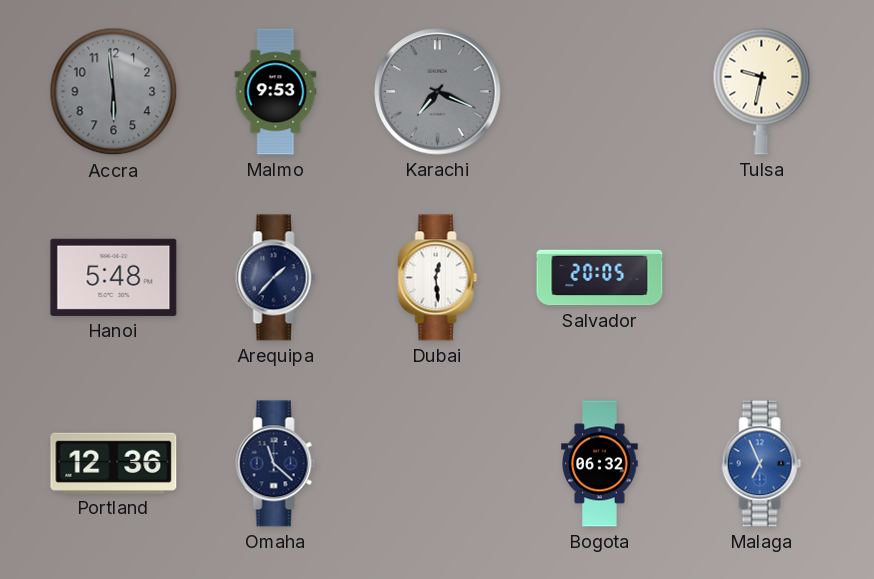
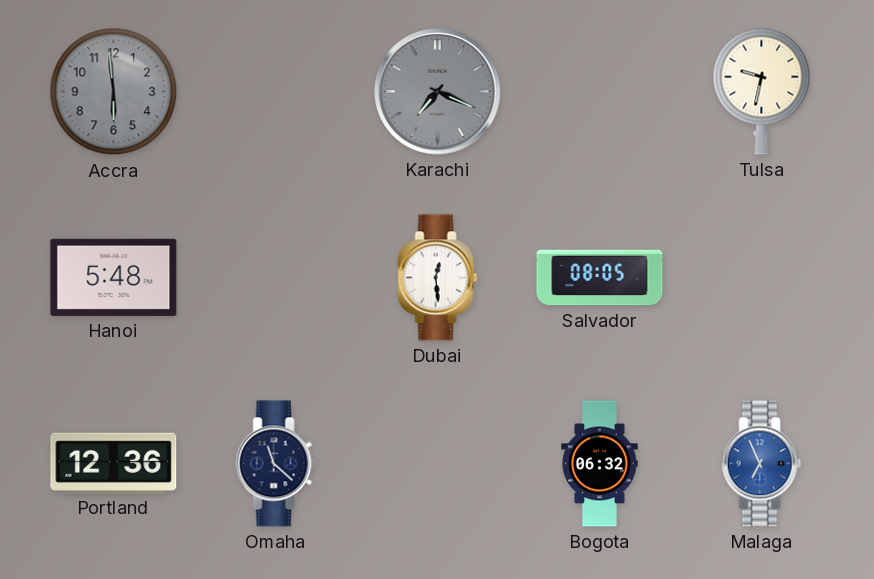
Malmo: 9:53 -> none
Arequipa: 1:37 -> none
Salvador: 20:05 -> 08:05
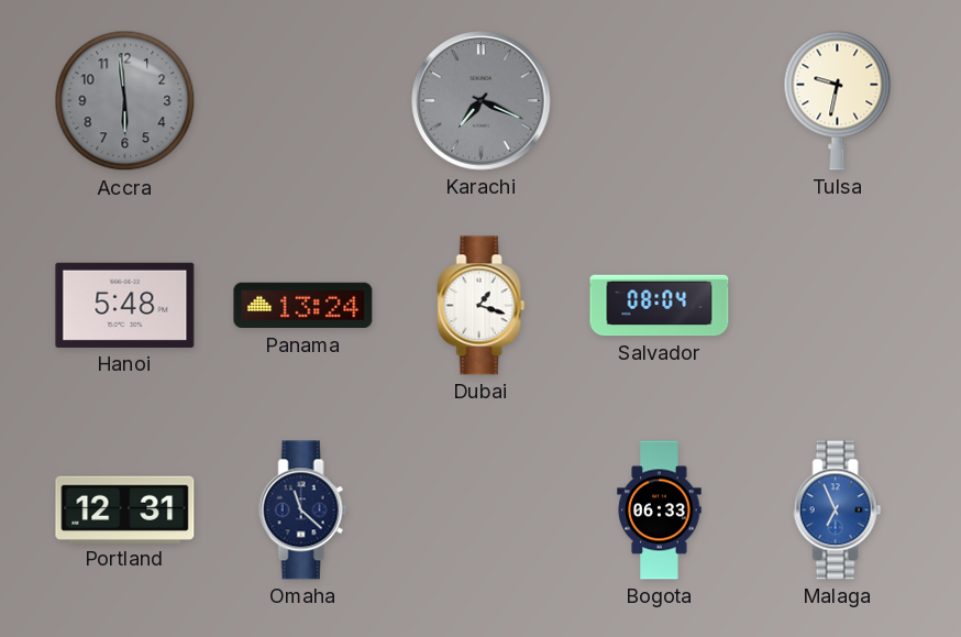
Panama: none -> 13:24
Dubai: 12:29 -> 1:18
Salvador: 08:05 -> 08:04
Portland: 12:36 -> 12:31
Bogota: 06:32 -> 06:33
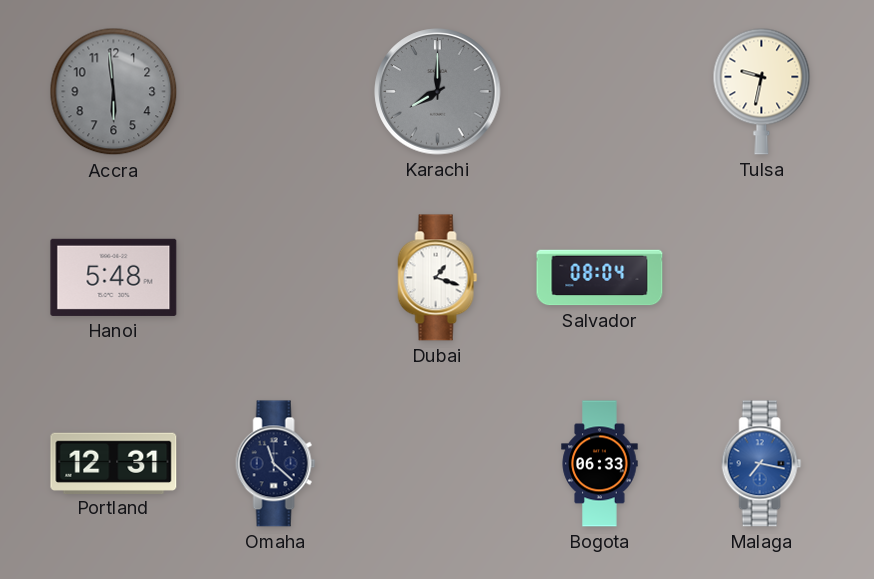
Karachi: 7:19 -> 8:00
Panama: 13:24 -> none
Malaga: 6:56 -> 7:17
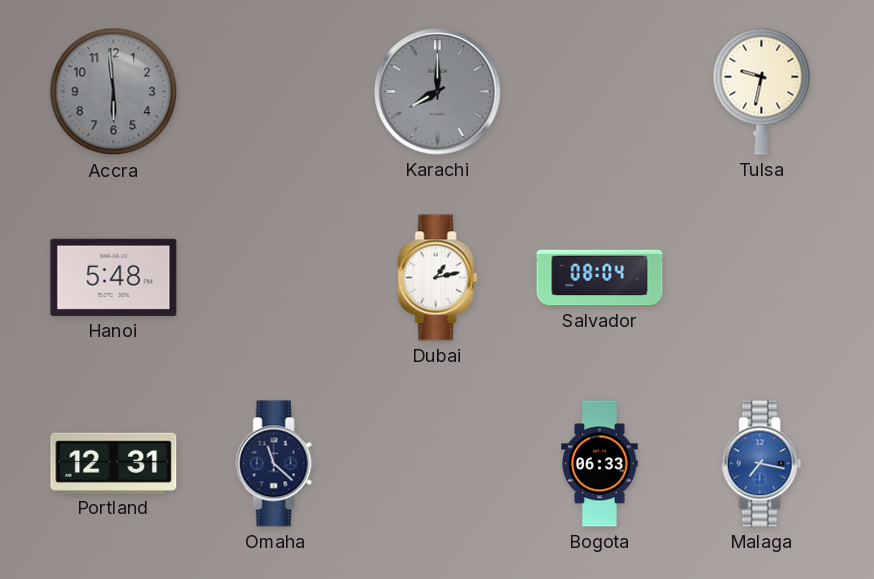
Dubai: 1:18 -> 1:13
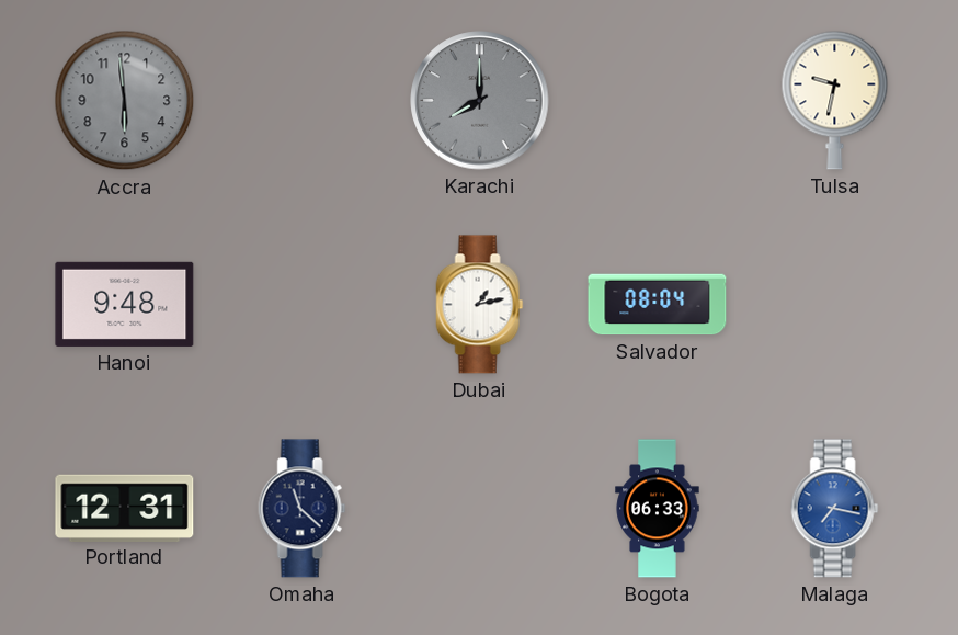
Hanoi: 5:48 -> 9:48
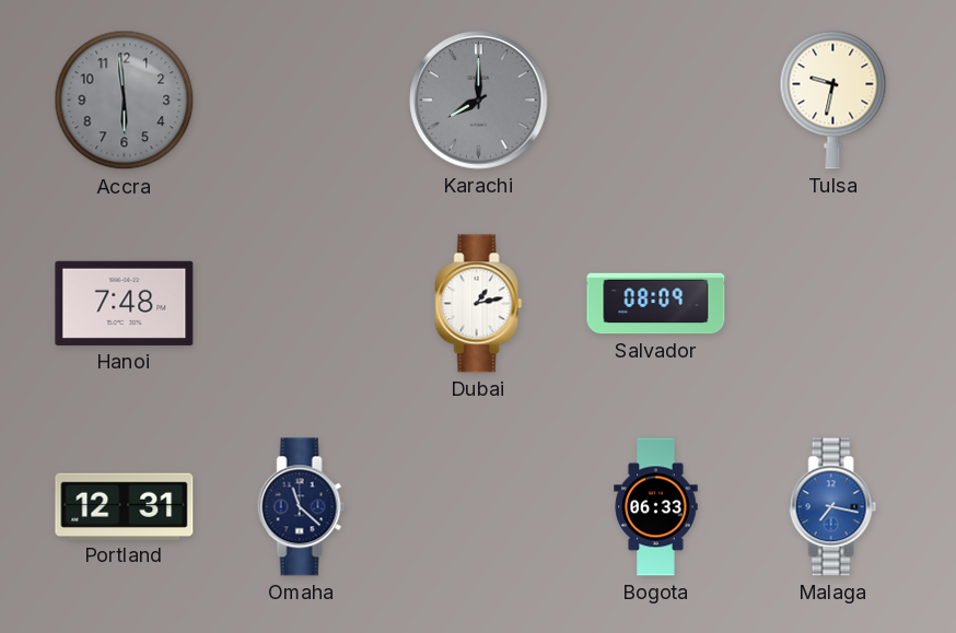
Hanoi: 9:48 -> 7:48
Salvador: 08:04 -> 08:09
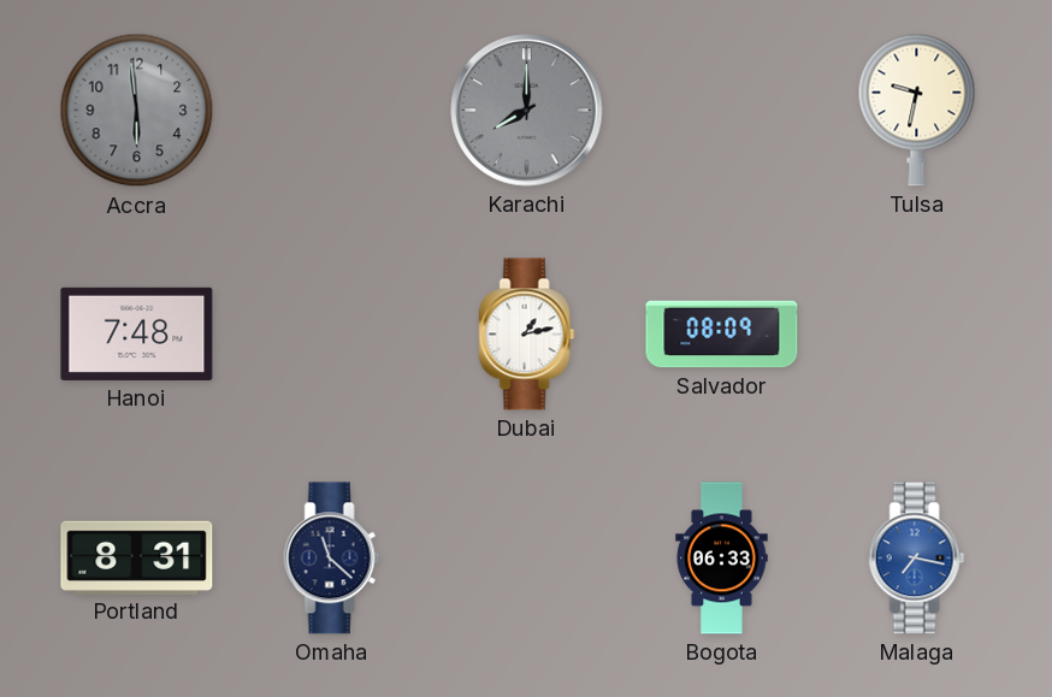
Portland: 12:31 -> 8:31
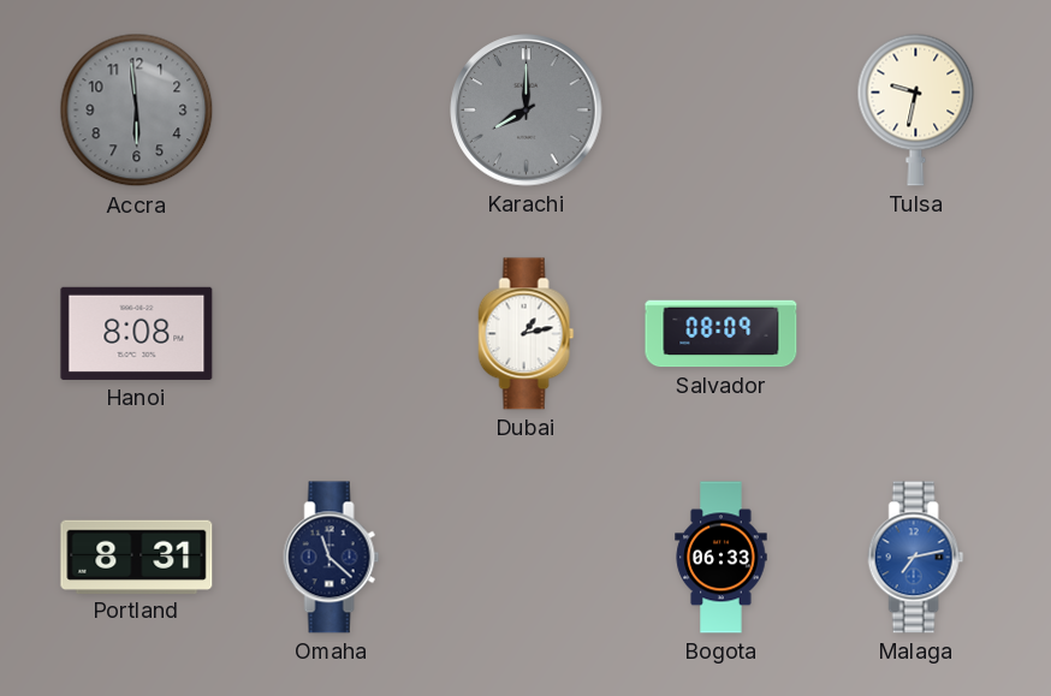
Hanoi: 7:48 -> 8:08
Malaga: 7:17 -> 7:13
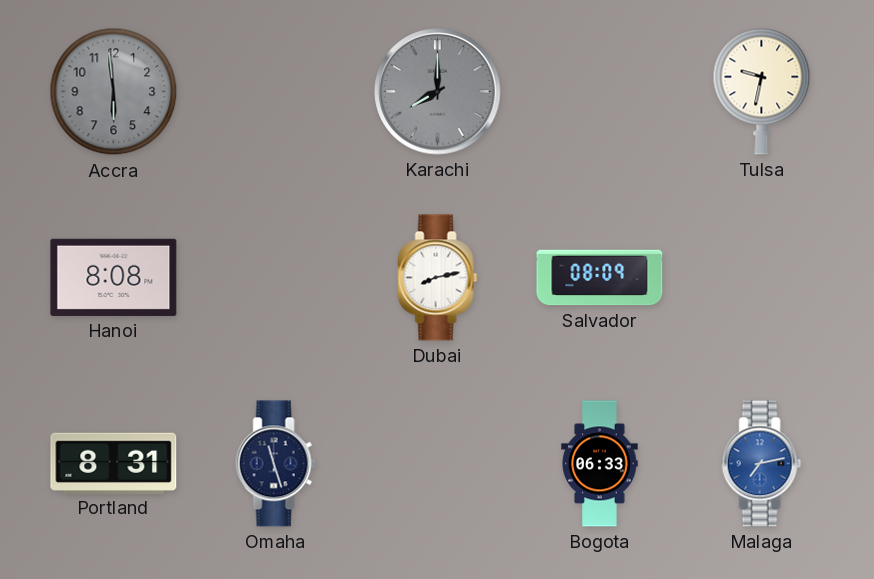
Dubai: 1:13 -> 8:13
Omaha: 11:22 -> 11:27
